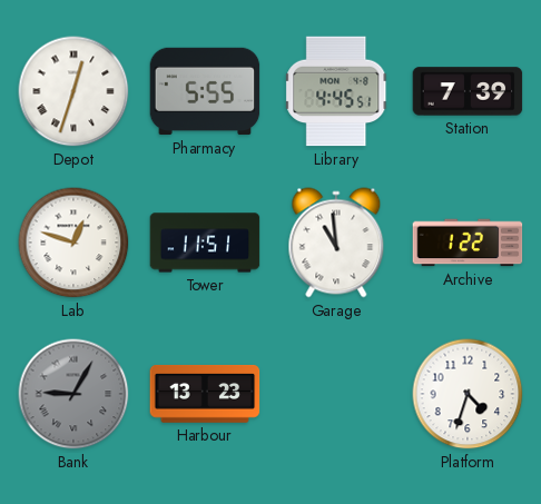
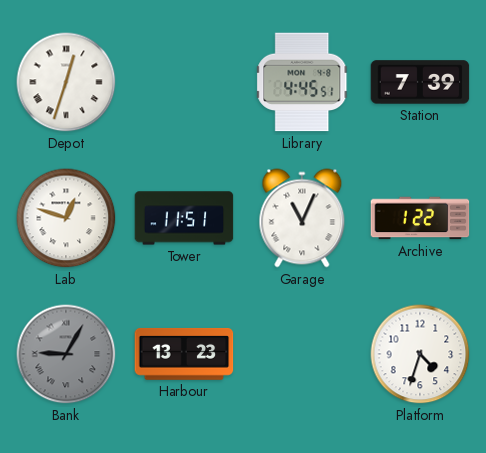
Pharmacy: 5:55 -> none
Garage: 10:59 -> 11:04
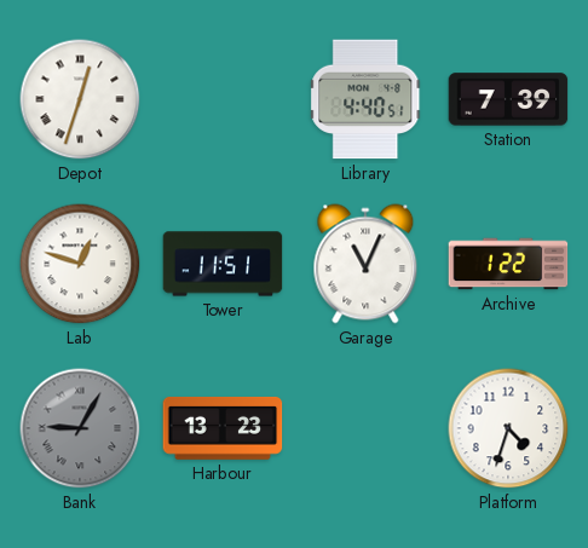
Library: 4:45 -> 4:40
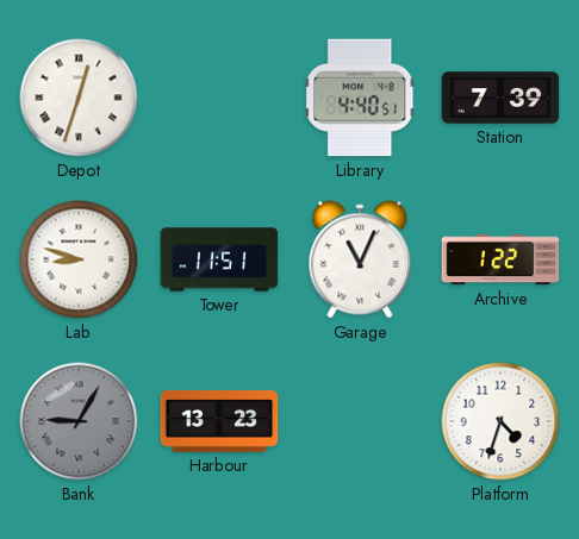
Lab: 12:48 -> 8:48
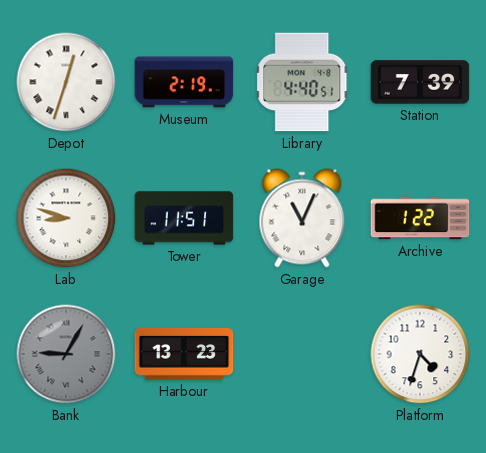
Museum: none -> 2:19
